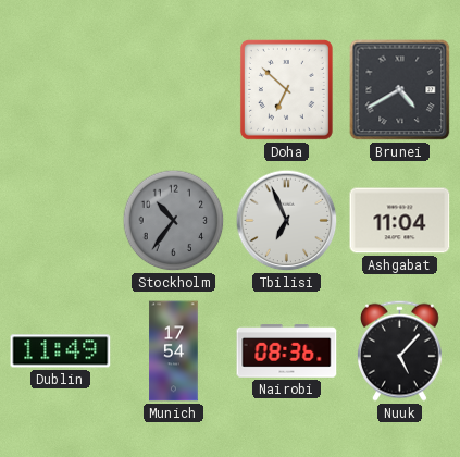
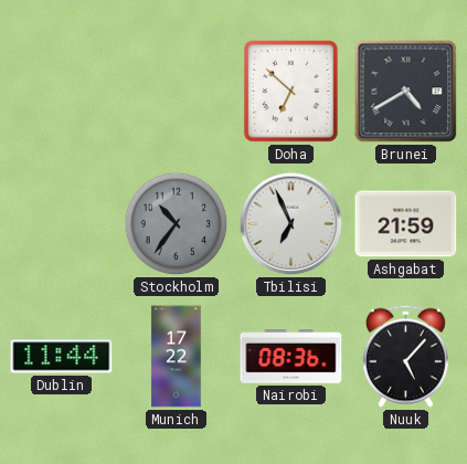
Ashgabat: 11:04 -> 21:59
Dublin: 11:49 -> 11:44
Munich: 17:54 -> 17:22
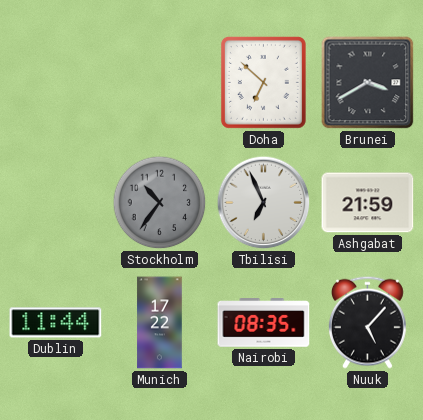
Brunei: 4:40 -> 3:40
Nairobi: 08:36 -> 08:35
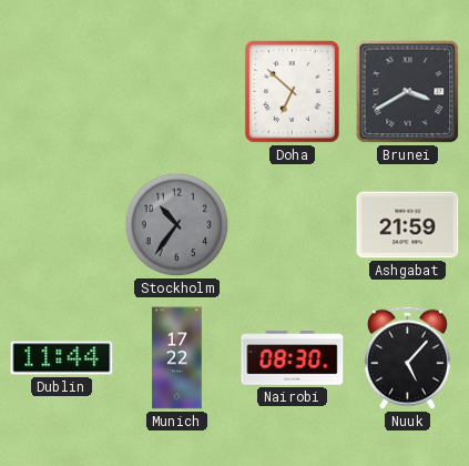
Tbilisi: 6:56 -> none
Nairobi: 08:35 -> 08:30
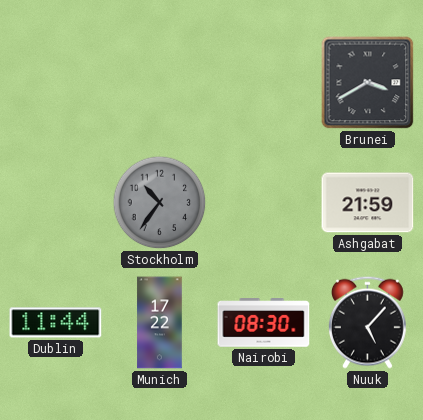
Doha: 6:52 -> none
